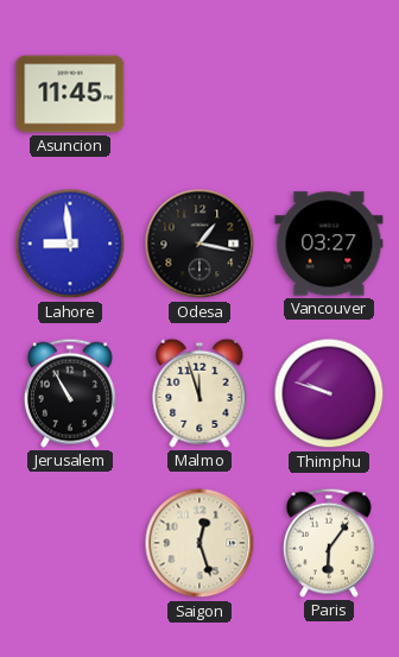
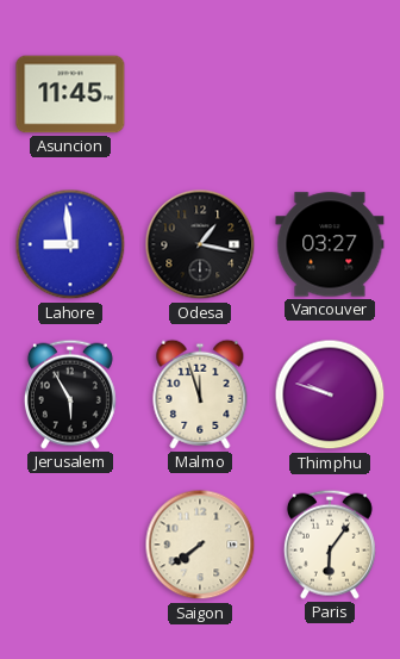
Jerusalem: 10:55 -> 5:55
Saigon: 12:27 -> 7:39
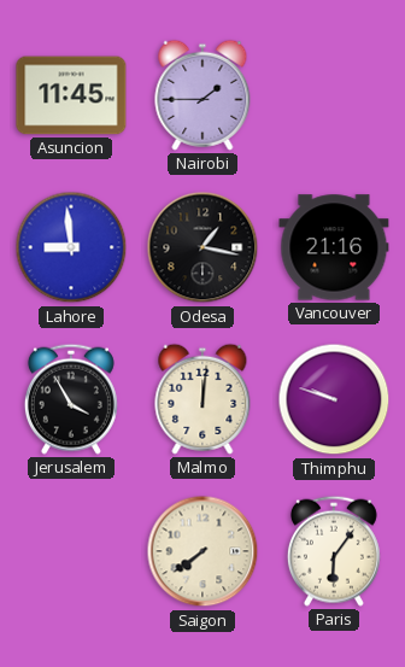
Nairobi: none -> 1:45
Vancouver: 03:27 -> 21:16
Jerusalem: 5:55 -> 3:55
Malmo: 11:57 -> 12:01
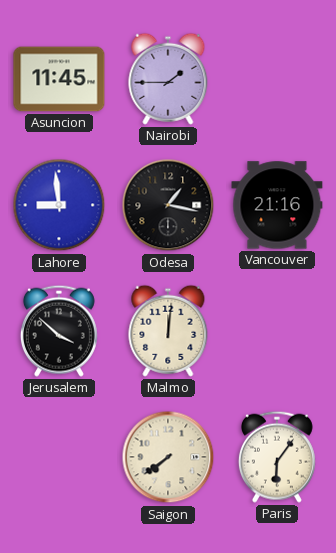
Jerusalem: 3:55 -> 3:52
Thimphu: 9:48 -> none
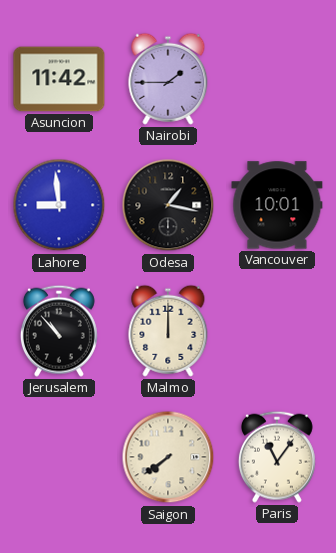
Asuncion: 11:45 -> 11:42
Vancouver: 21:16 -> 10:01
Jerusalem: 3:52 -> 10:53
Malmo: 12:01 -> 12:00
Paris: 6:06 -> 11:06
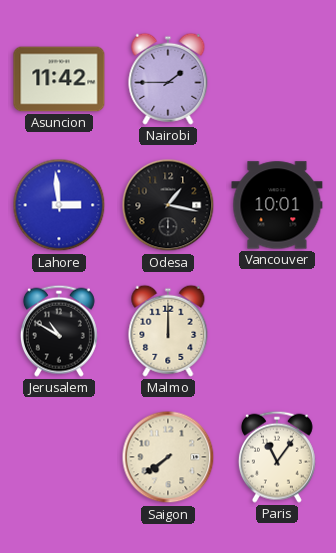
Lahore: 8:59 -> 2:59
Jerusalem: 10:53 -> 10:50
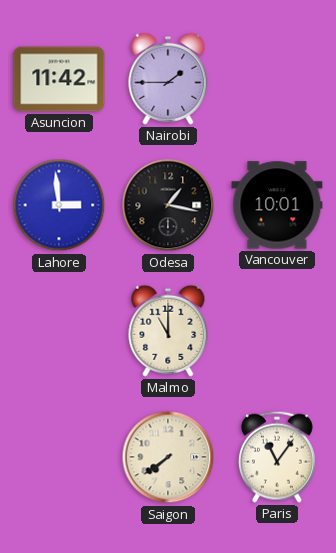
Jerusalem: 10:50 -> none
Malmo: 12:00 -> 11:00
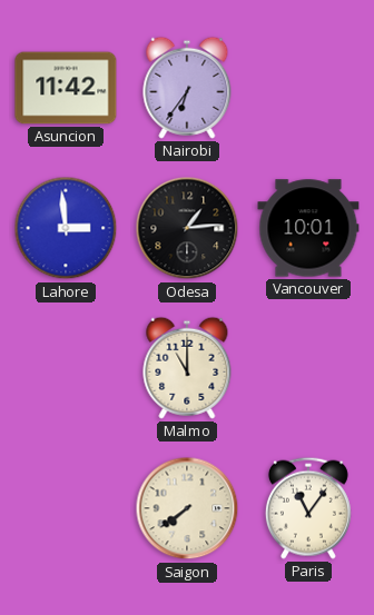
Nairobi: 1:45 -> 6:36
Odesa: 1:17 -> 1:14
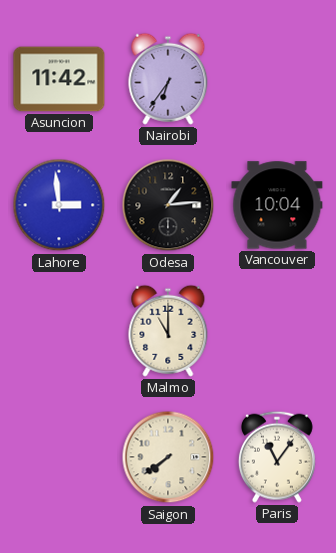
Vancouver: 10:01 -> 10:04
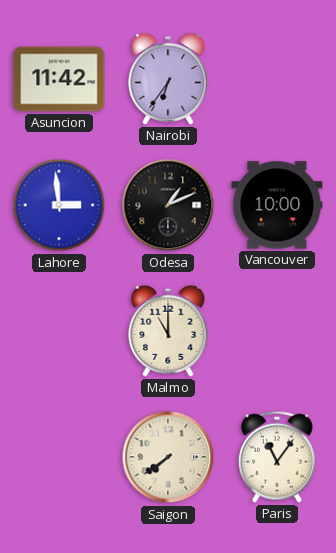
Odesa: 1:14 -> 1:11
Vancouver: 10:04 -> 10:00
